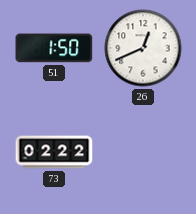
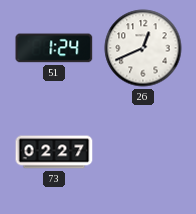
51: 1:50 -> 1:24
73: 02:22 -> 02:27
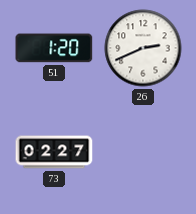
51: 1:24 -> 1:20
26: 12:41 -> 2:41
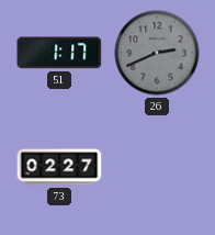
51: 1:20 -> 1:17
26 dial: white -> grey
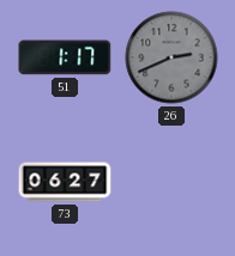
73: 02:27 -> 06:27
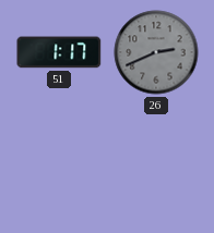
73: 06:27 -> none
